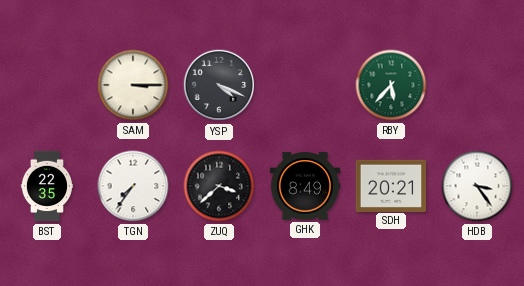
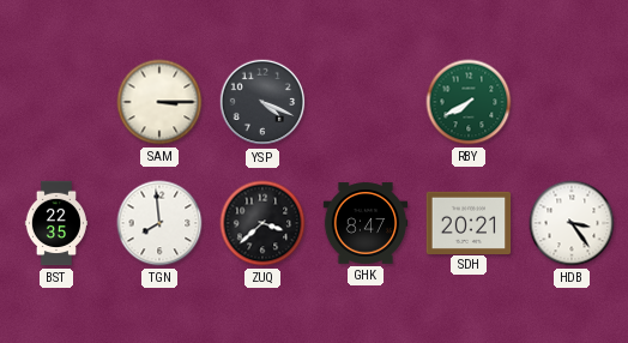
RBY: 5:37 -> 7:40
TGN: 7:36 -> 7:59
GHK: 8:49 -> 8:47
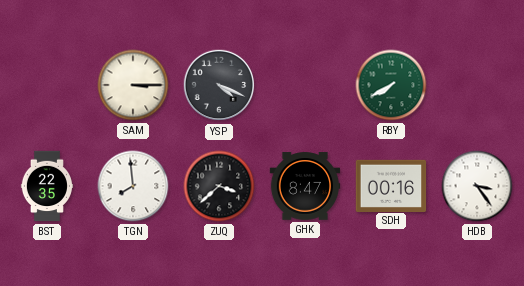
SDH: 20:21 -> 00:16
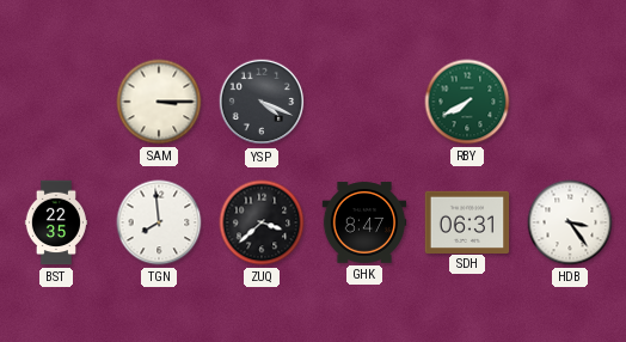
SDH: 00:16 -> 06:31
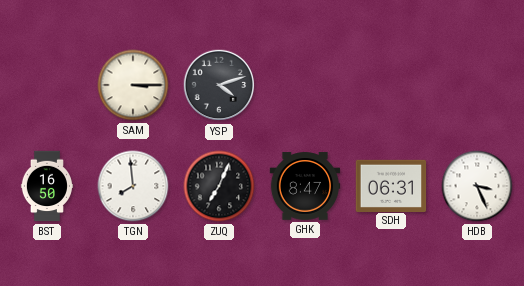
YSP: 4:19 -> 4:12
RBY: 7:40 -> none
BST: 22:35 -> 16:50
ZUQ: 3:38 -> 7:04
HDB: 3:24 -> 3:26
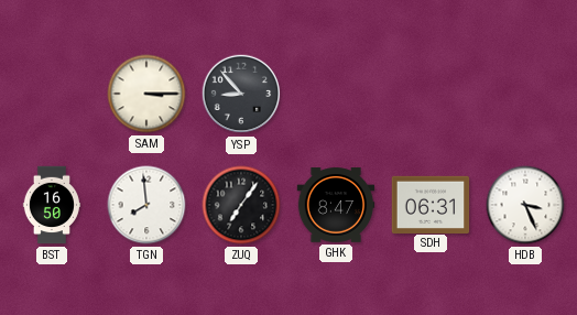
YSP: 4:12 -> 8:53
ZUQ: 7:04 -> 7:06
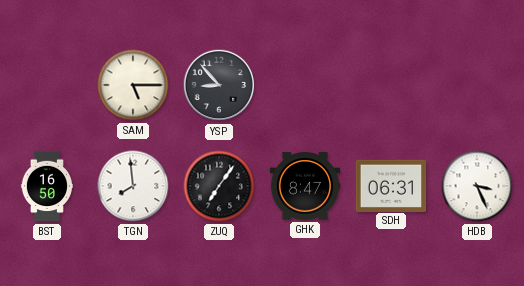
SAM: 3:15 -> 5:15
